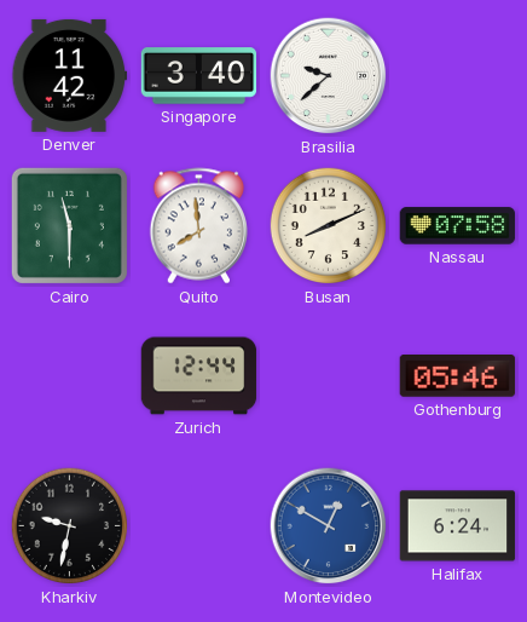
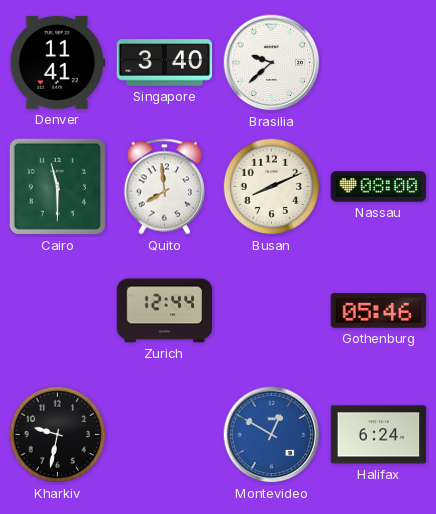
Denver: 11:42 -> 11:41
Nassau: 07:58 -> 08:00
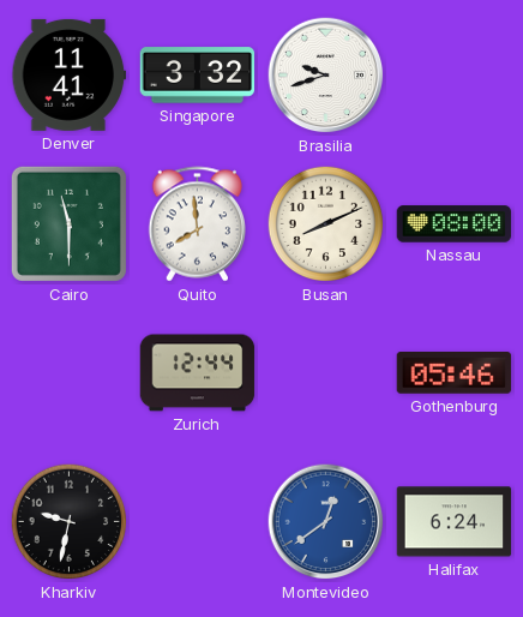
Singapore: 3:40 -> 3:32
Brasilia: 9:38 -> 9:42
Montevideo: 12:50 -> 12:39
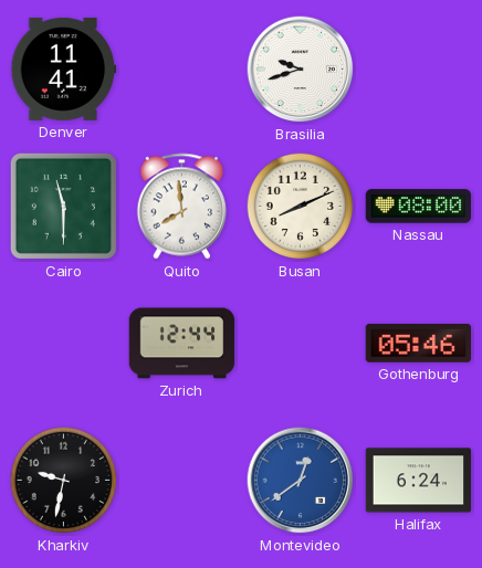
Singapore: 3:32 -> none
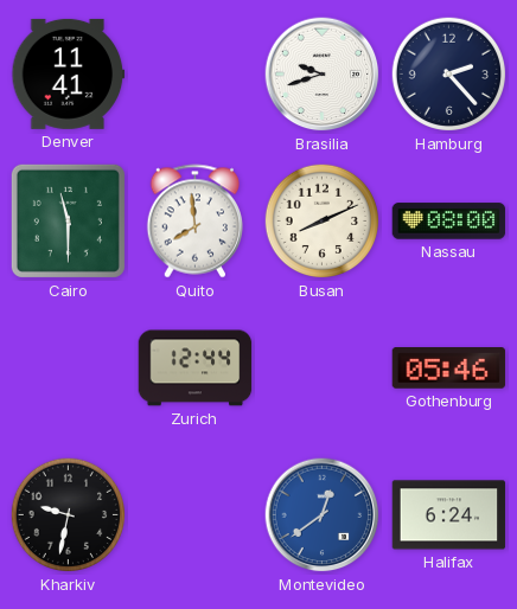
Hamburg: none -> 2:23
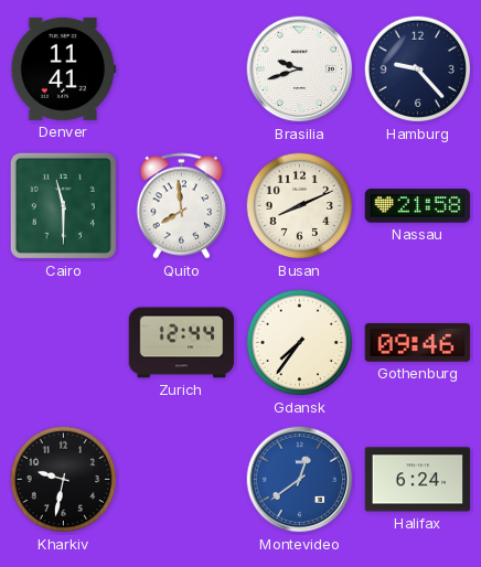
Hamburg: 2:23 -> 9:23
Nassau: 08:00 -> 21:58
Gdansk: none -> 7:36
Gothenburg: 05:46 -> 09:46
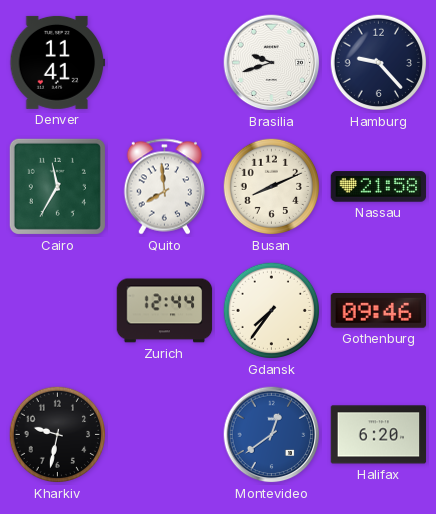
Cairo: 11:30 -> 11:35
Halifax: 6:24 -> 6:20
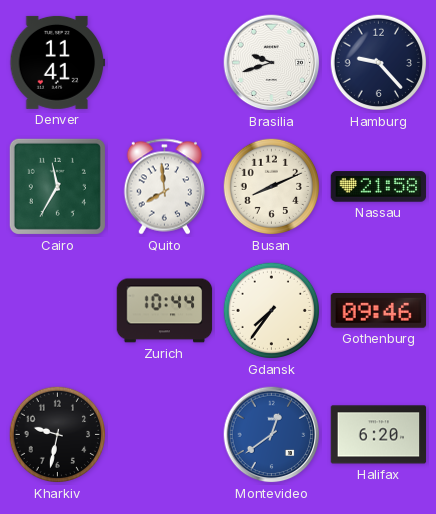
Zurich: 12:44 -> 10:44
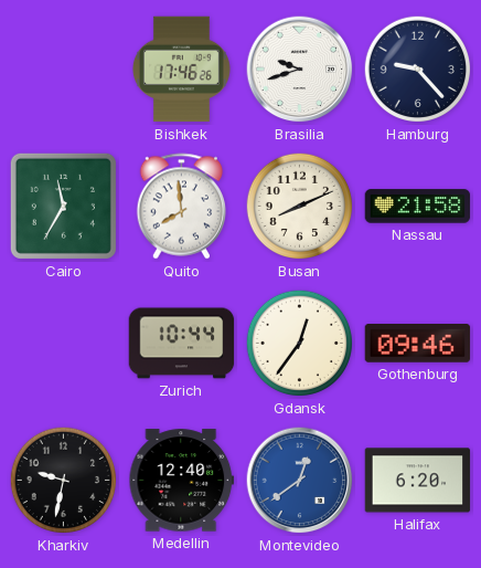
Denver: 11:41 -> none
Bishkek: none -> 17:46
Gdansk: 7:36 -> 12:36
Medellin: none -> 12:40
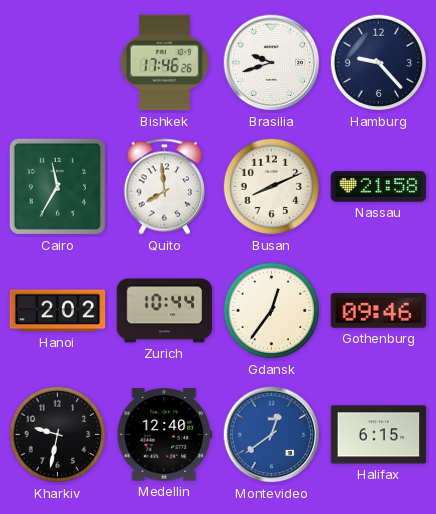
Hanoi: none -> 2:02
Halifax: 6:20 -> 6:15
